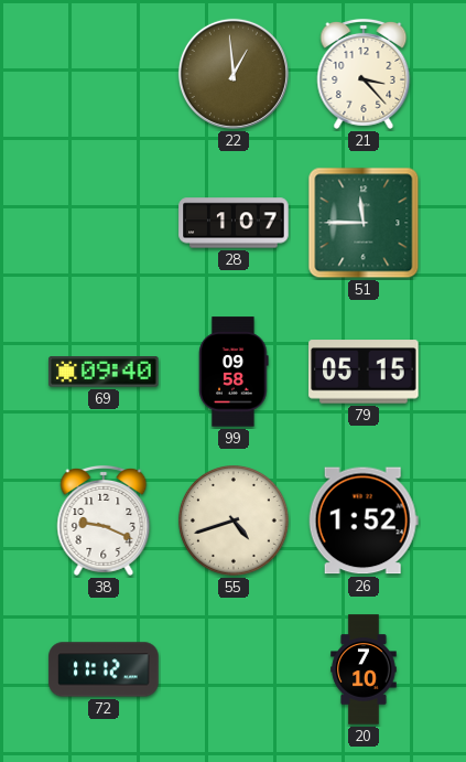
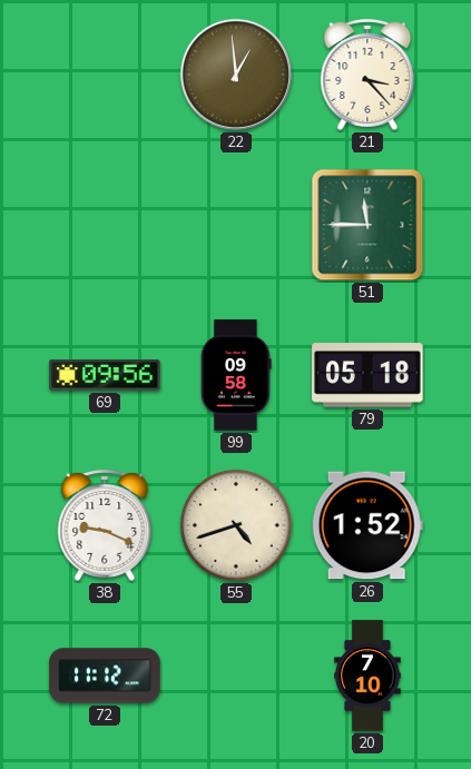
28: 1:07 -> none
69: 09:40 -> 09:56
79: 05:15 -> 05:18
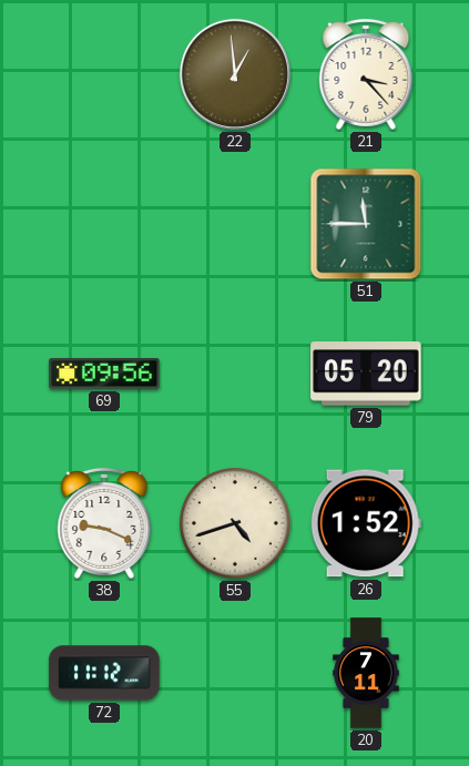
99: 09:58 -> none
79: 05:18 -> 05:20
20: 7:10 -> 7:11
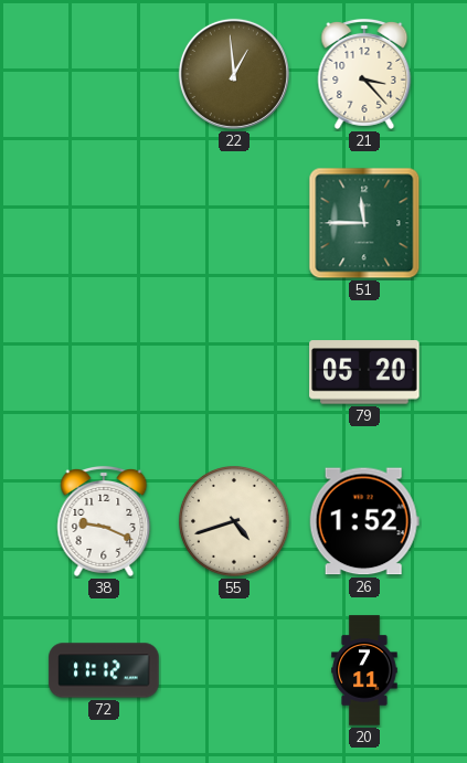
69: 09:56 -> none
